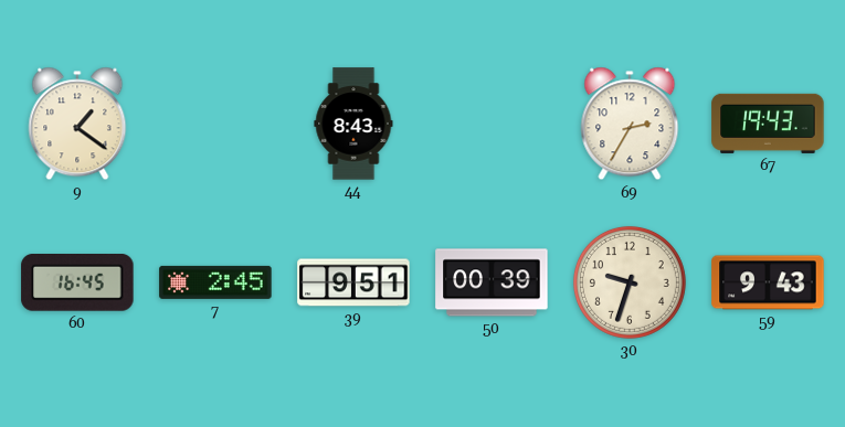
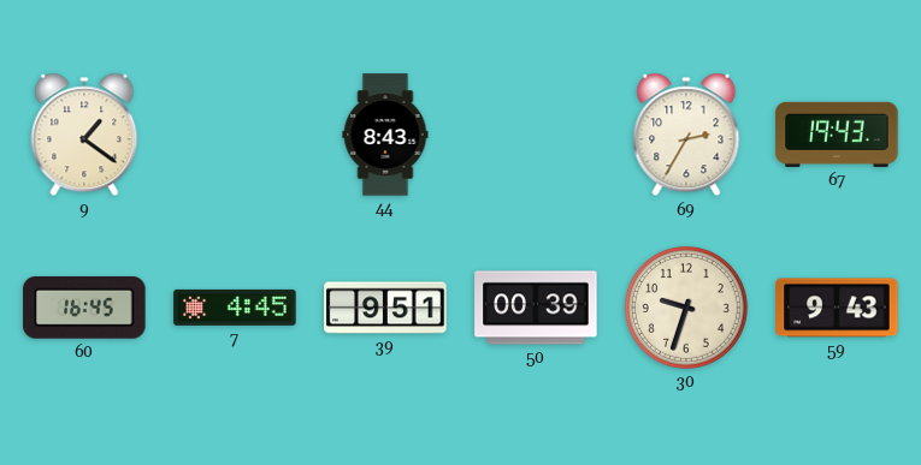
7: 2:45 -> 4:45
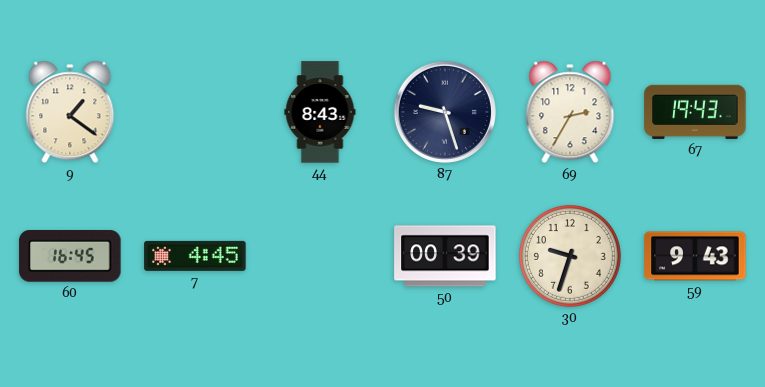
87: none -> 9:27
39: 9:51 -> none
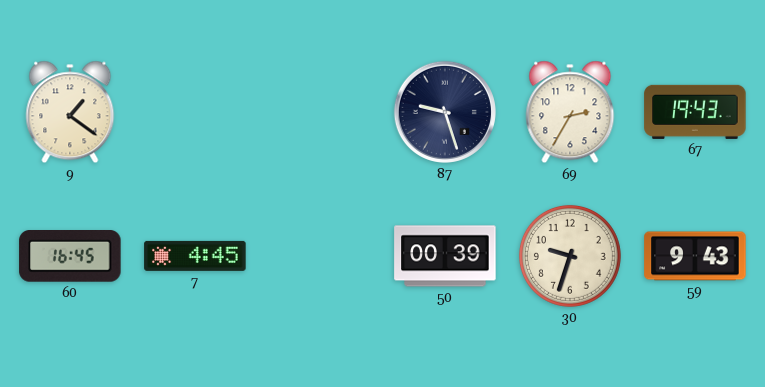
44: 8:43 -> none
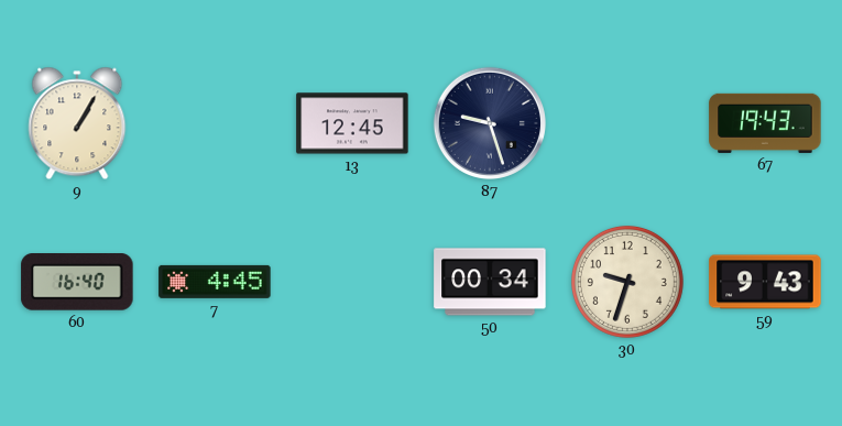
9: 1:21 -> 1:05
13: none -> 12:45
69: 2:35 -> none
60: 16:45 -> 16:40
50: 00:39 -> 00:34
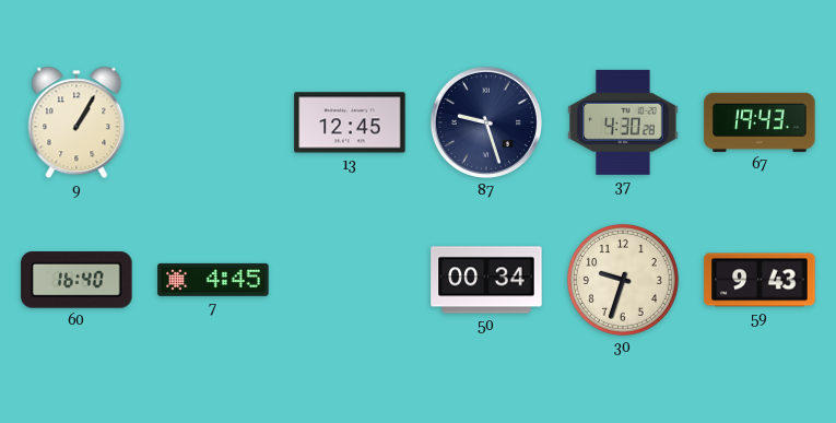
37: none -> 4:30
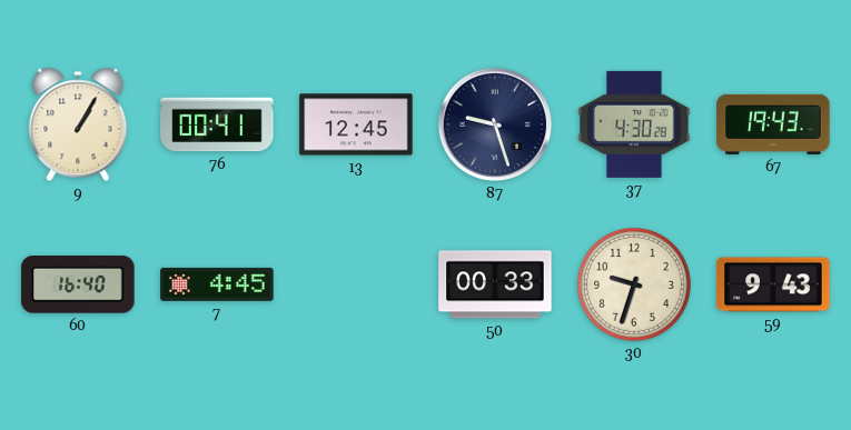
76: none -> 00:41
50: 00:34 -> 00:33
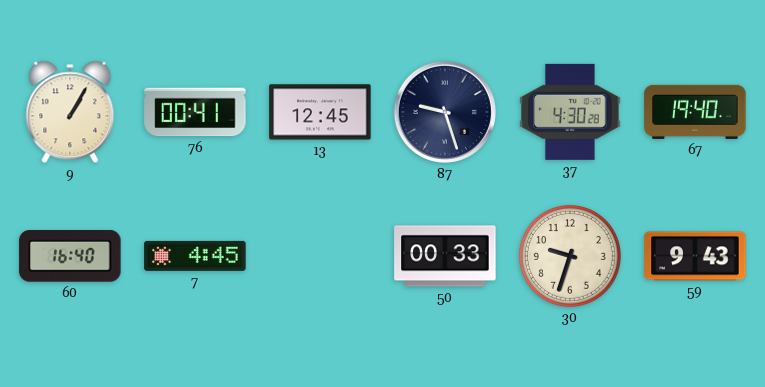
67: 19:43 -> 19:40
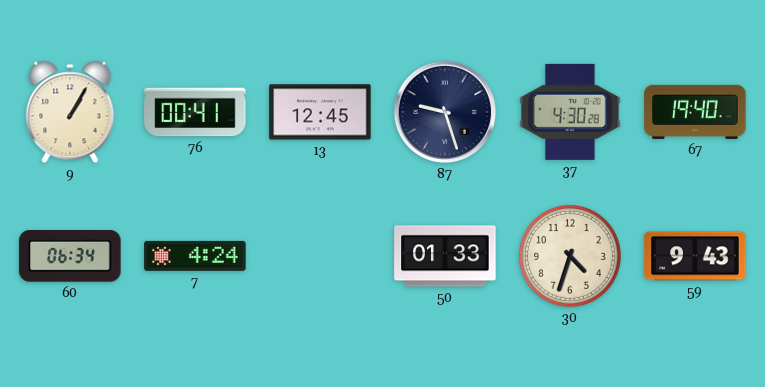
60: 16:40 -> 06:34
7: 4:45 -> 4:24
50: 00:33 -> 01:33
30: 9:33 -> 4:33
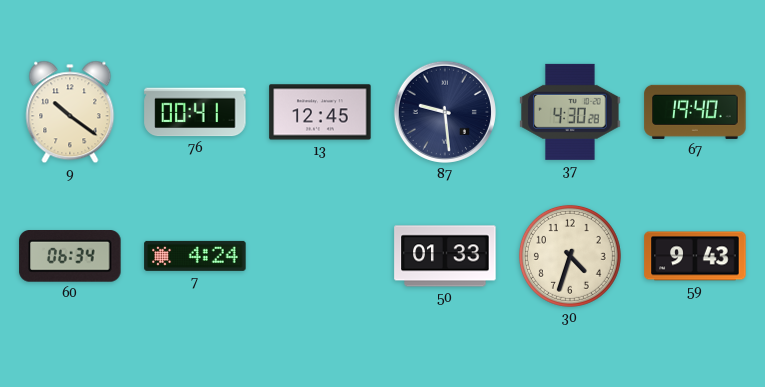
9: 1:05 -> 10:21
87: 9:27 -> 9:29
